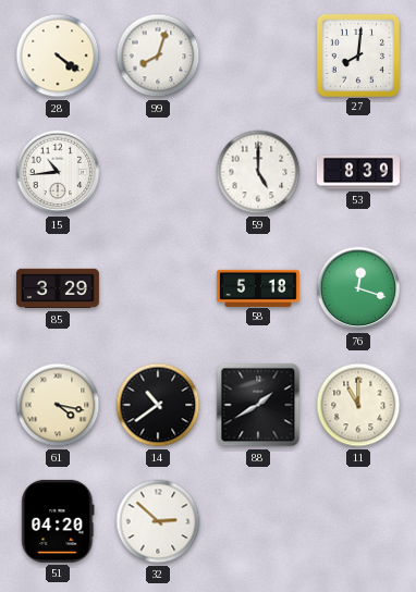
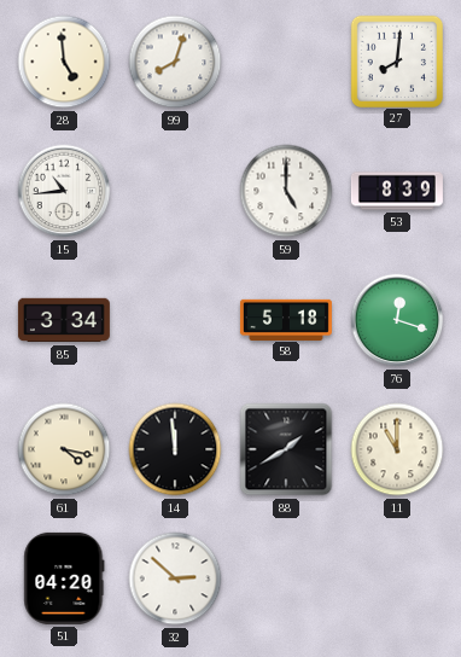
28: 4:21 -> 4:59
85: 3:29 -> 3:34
14: 10:39 -> 11:59
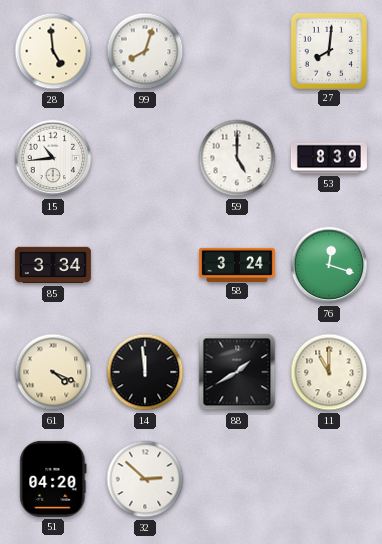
58: 5:18 -> 3:24
61: 4:17 -> 4:19
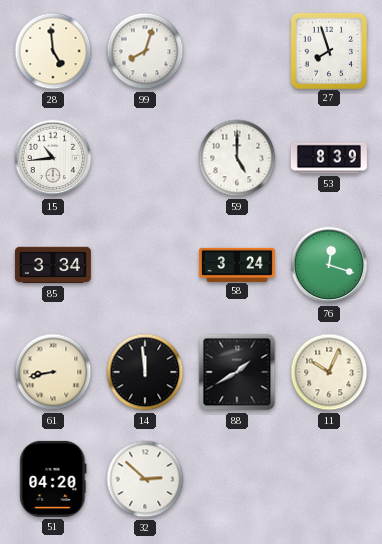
27: 8:01 -> 7:57
61: 4:19 -> 8:43
11: 11:00 -> 10:04
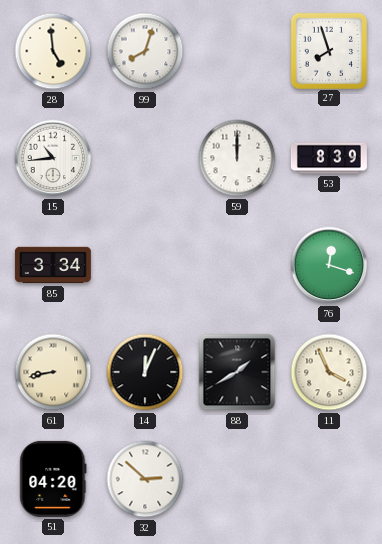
59: 5:00 -> 12:00
58: 3:24 -> none
14: 11:59 -> 12:04
11: 10:04 -> 3:56
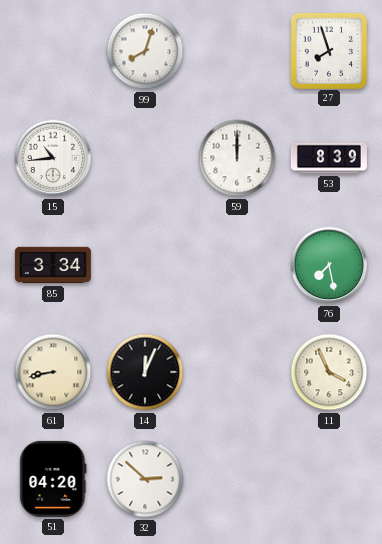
28: 4:59 -> none
76: 12:18 -> 7:28
88: 1:40 -> none
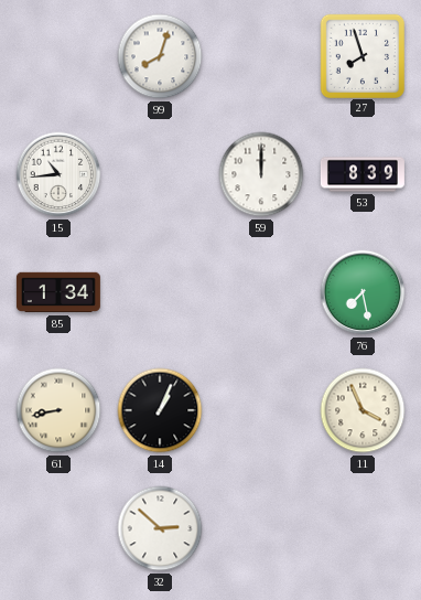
85: 3:34 -> 1:34
14: 12:04 -> 1:04
51: 04:20 -> none
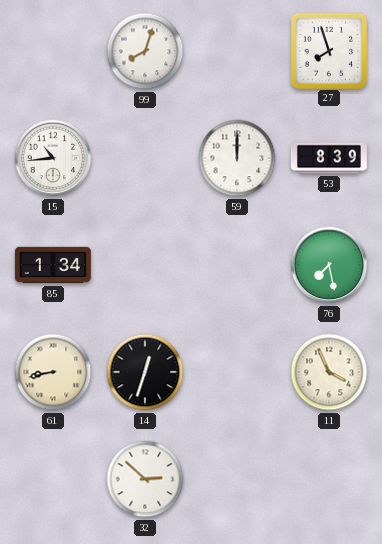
14: 1:04 -> 12:33
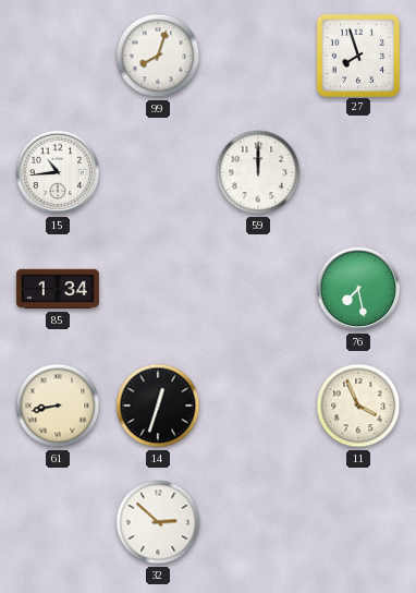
53: 8:39 -> none
